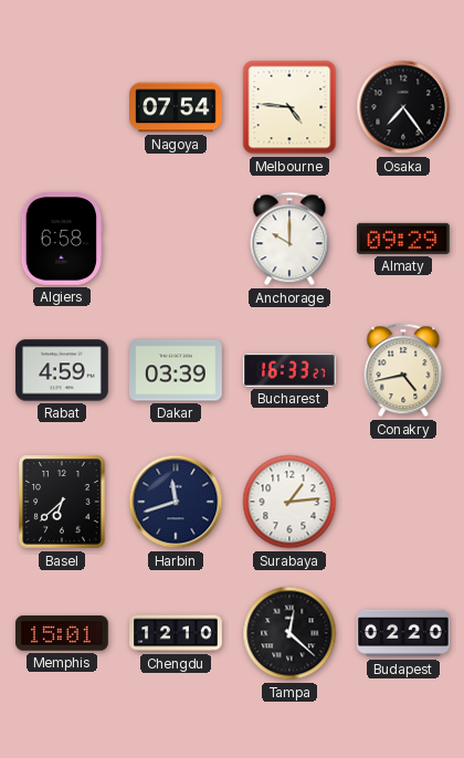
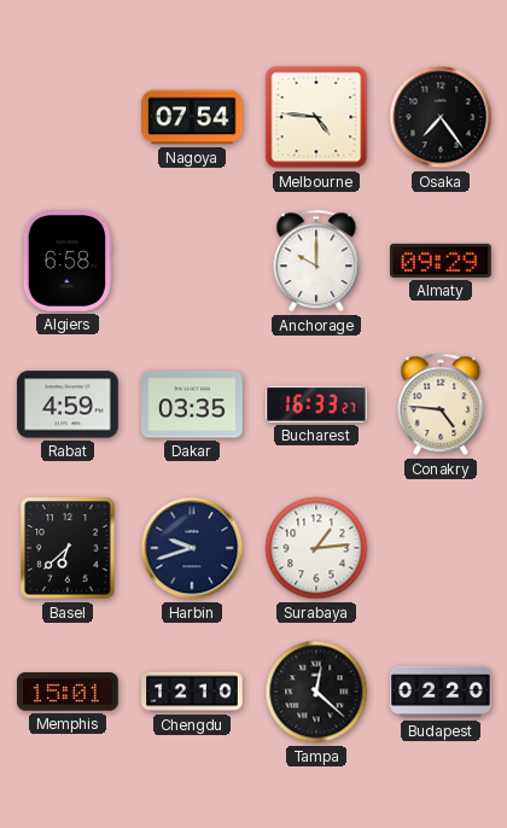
Dakar: 03:39 -> 03:35
Conakry: 4:43 -> 4:46
Harbin: 11:42 -> 9:42
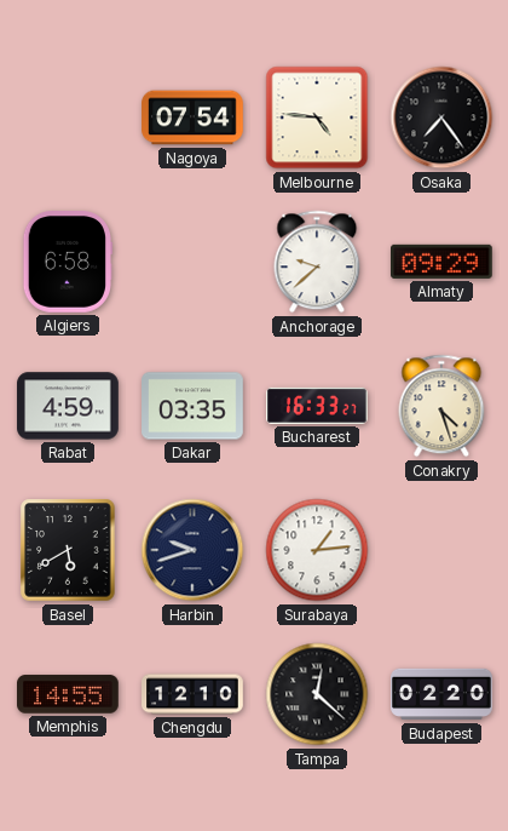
Anchorage: 10:00 -> 9:38
Conakry: 4:46 -> 4:27
Basel: 6:38 -> 5:40
Memphis: 15:01 -> 14:55
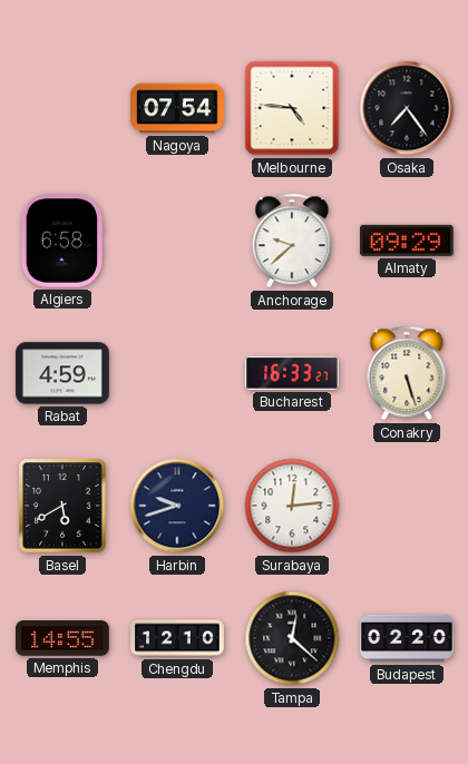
Dakar: 03:35 -> none
Conakry: 4:27 -> 5:27
Surabaya: 1:14 -> 12:14
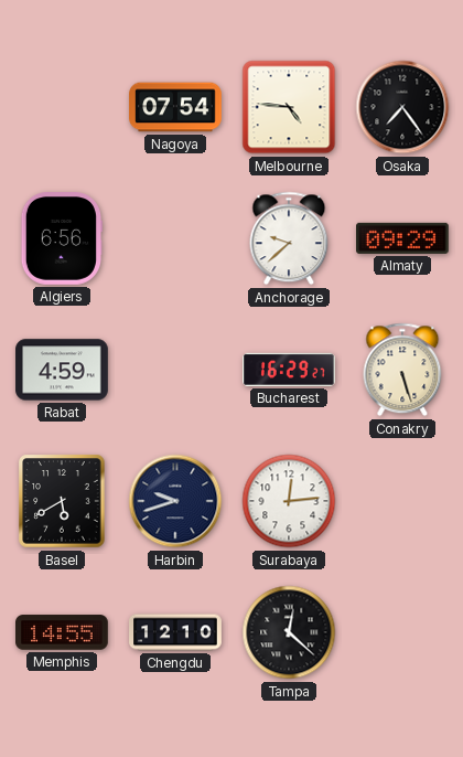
Algiers: 6:58 -> 6:56
Bucharest: 16:33 -> 16:29
Budapest: 02:20 -> none
